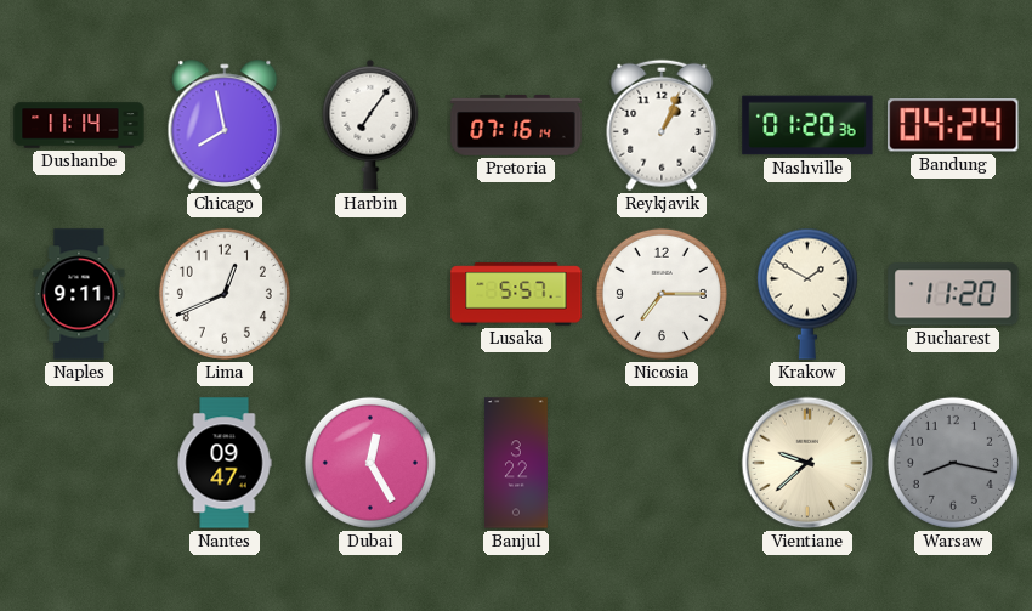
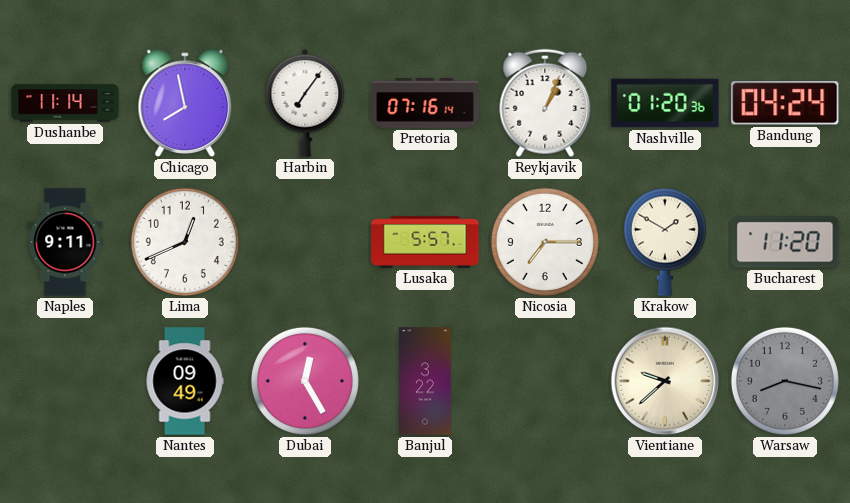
Nantes: 09:47 -> 09:49
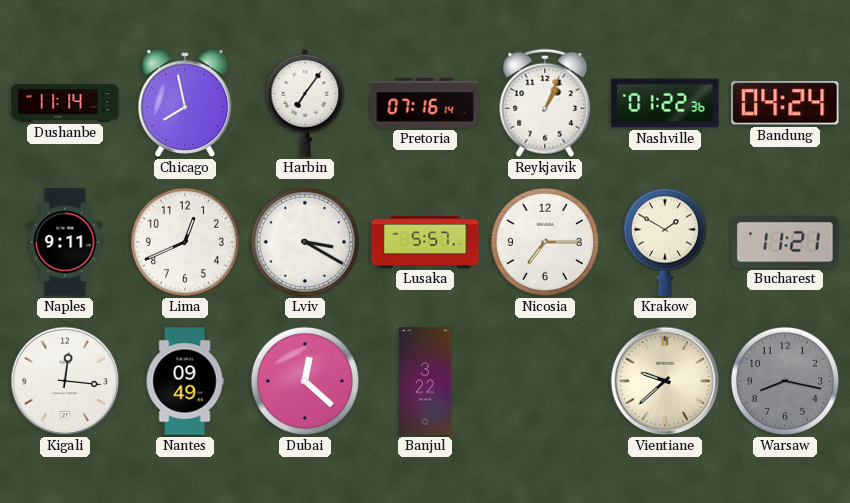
Nashville: 01:20 -> 01:22
Lviv: none -> 3:20
Bucharest: 11:20 -> 11:21
Kigali: none -> 12:16
Dubai: 12:25 -> 12:22
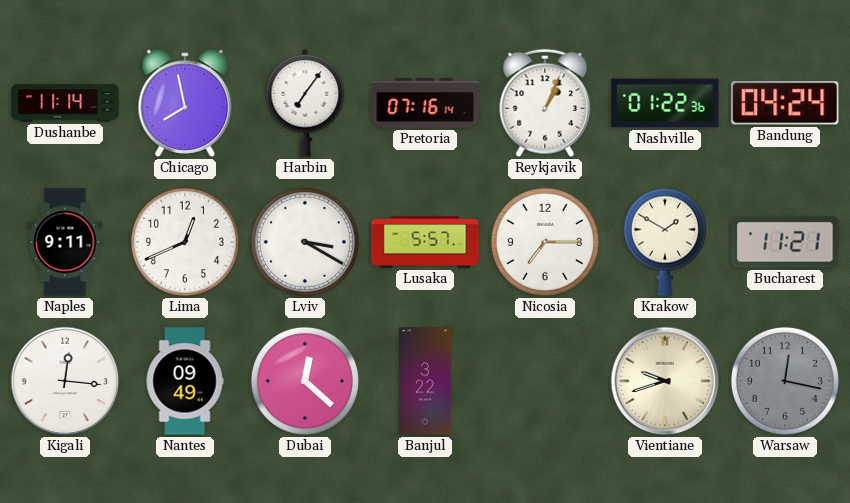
Vientiane: 9:38 -> 9:42
Warsaw: 8:17 -> 12:17
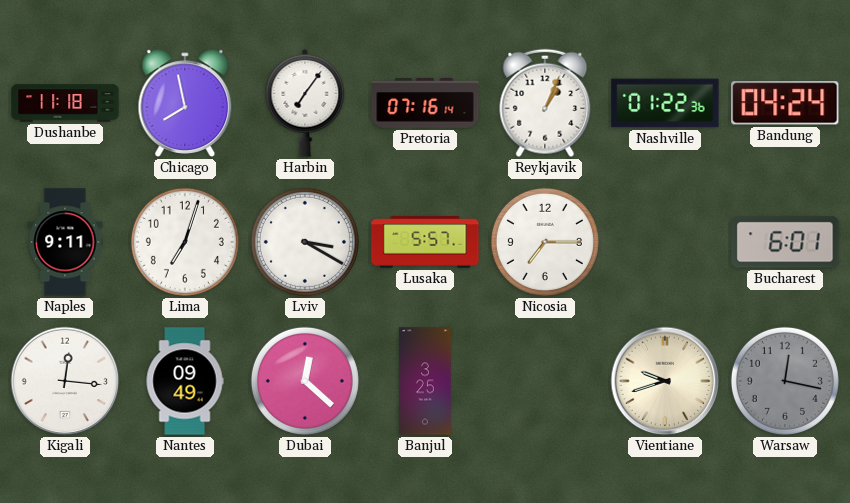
Dushanbe: 11:14 -> 11:18
Lima: 12:41 -> 7:03
Krakow: 1:50 -> none
Bucharest: 11:21 -> 6:01
Banjul: 3:22 -> 3:25
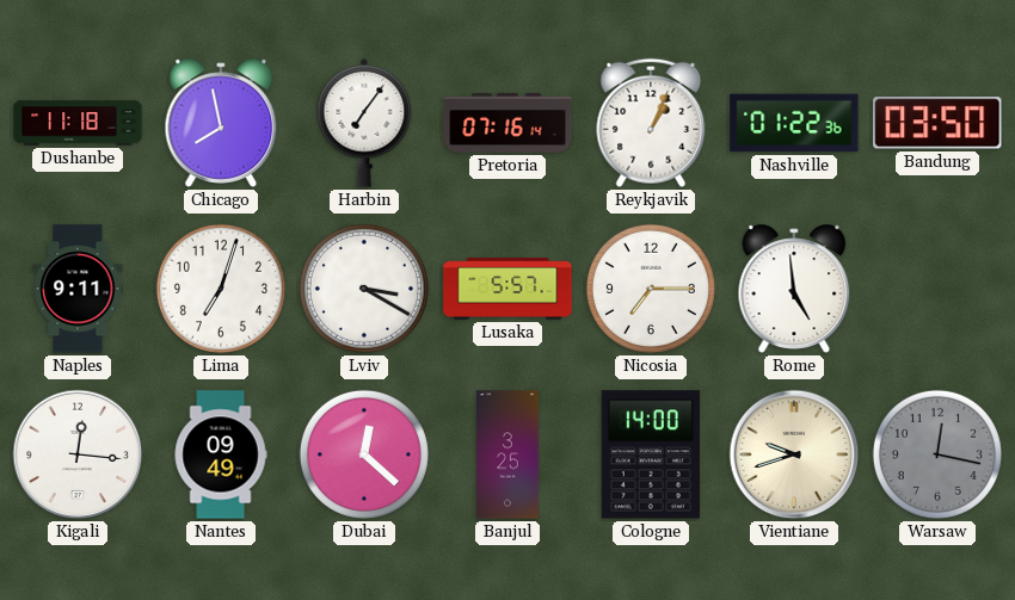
Bandung: 04:24 -> 03:50
Rome: none -> 4:59
Bucharest: 6:01 -> none
Cologne: none -> 14:00
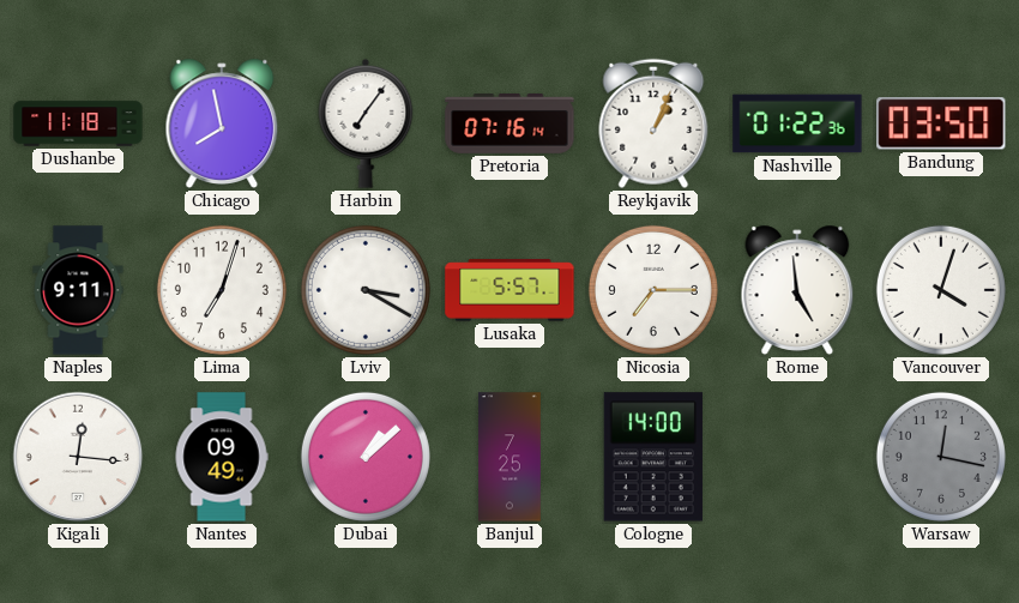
Vancouver: none -> 4:03
Dubai: 12:22 -> 1:08
Banjul: 3:25 -> 7:25
Vientiane: 9:42 -> none
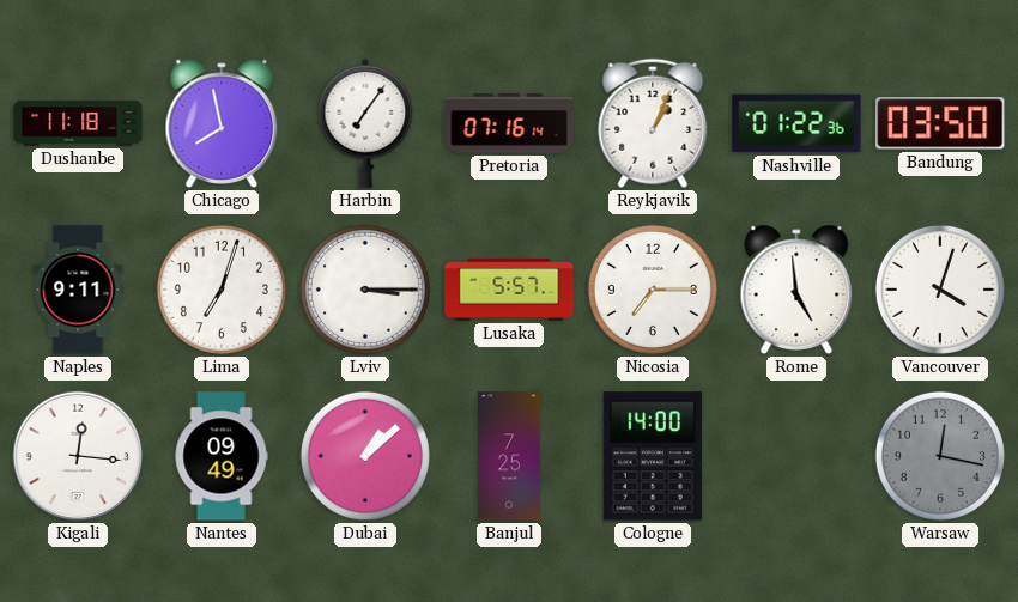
Lviv: 3:20 -> 3:15
